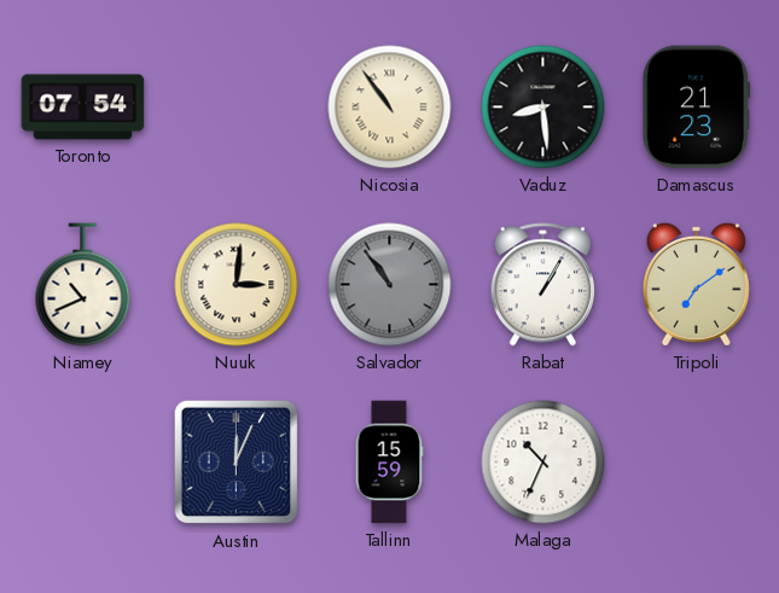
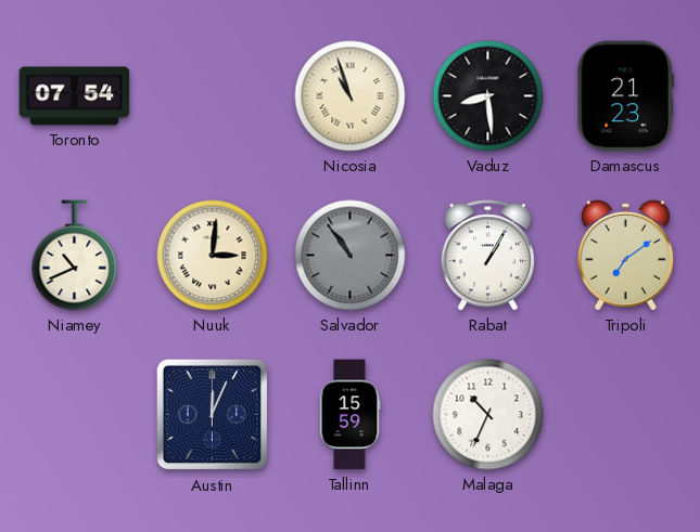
Nicosia: 10:54 -> 10:57
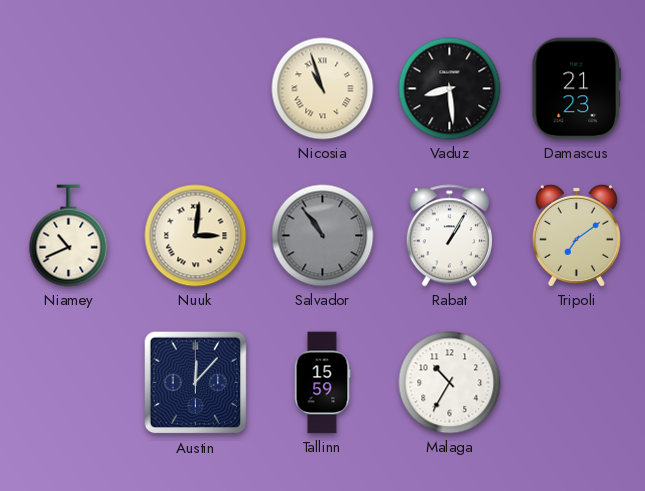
Toronto: 07:54 -> none
Austin: 12:04 -> 12:07
Malaga: 10:34 -> 10:35
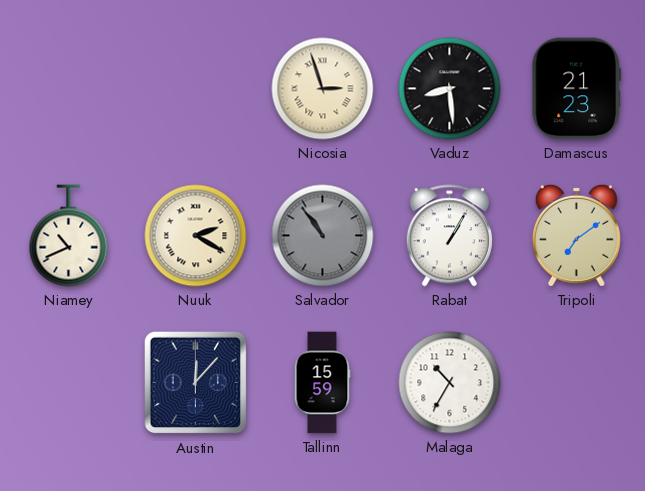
Nicosia: 10:57 -> 2:57
Nuuk: 3:01 -> 2:20
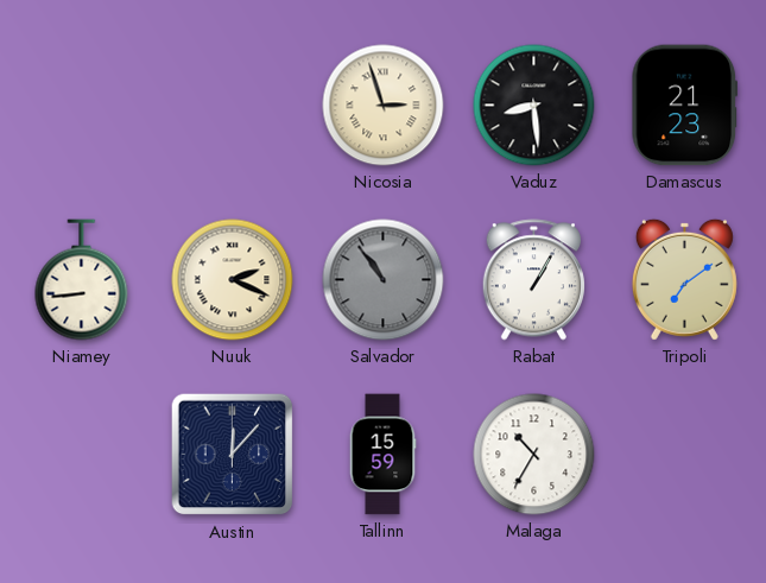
Niamey: 10:41 -> 8:44
Nuuk: 2:20 -> 2:19
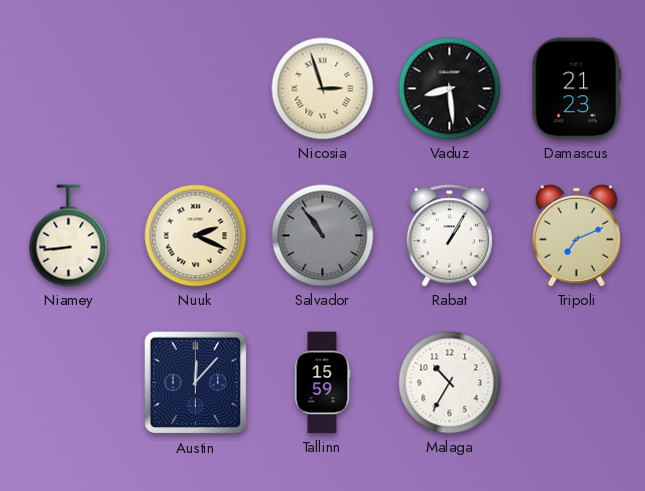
Tripoli: 7:09 -> 7:11
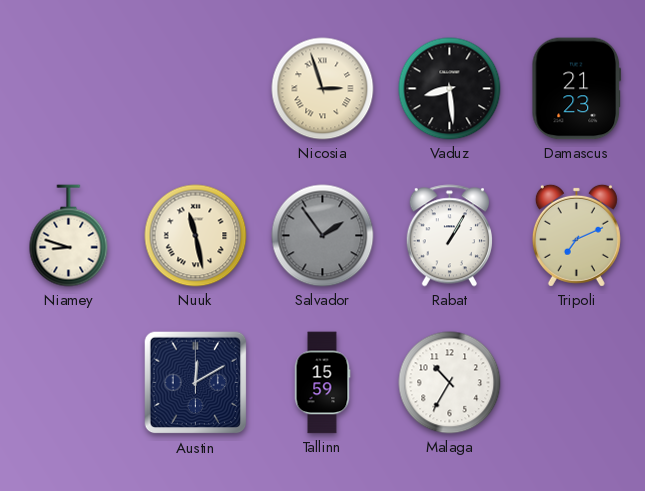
Niamey: 8:44 -> 8:48
Nuuk: 2:19 -> 11:28
Salvador: 10:54 -> 1:54
Austin: 12:07 -> 12:10
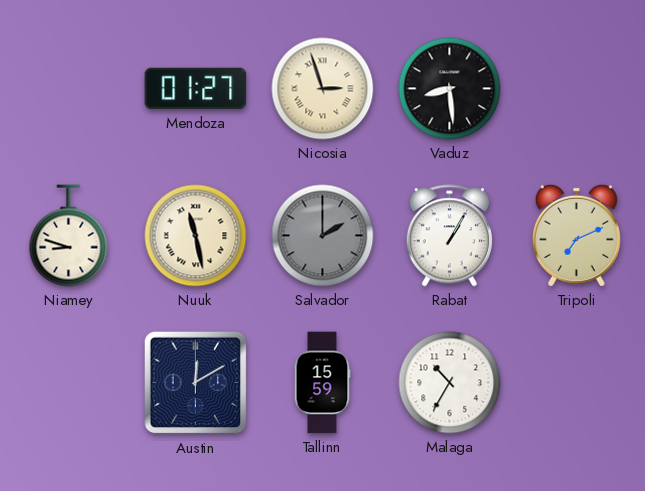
Mendoza: none -> 01:27
Damascus: 21:23 -> none
Salvador: 1:54 -> 2:00
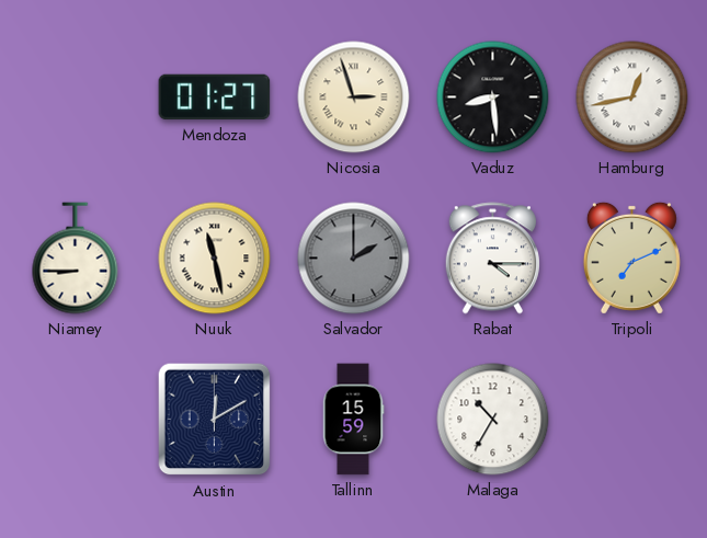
Hamburg: none -> 12:43
Niamey: 8:48 -> 8:45
Rabat: 1:05 -> 4:15
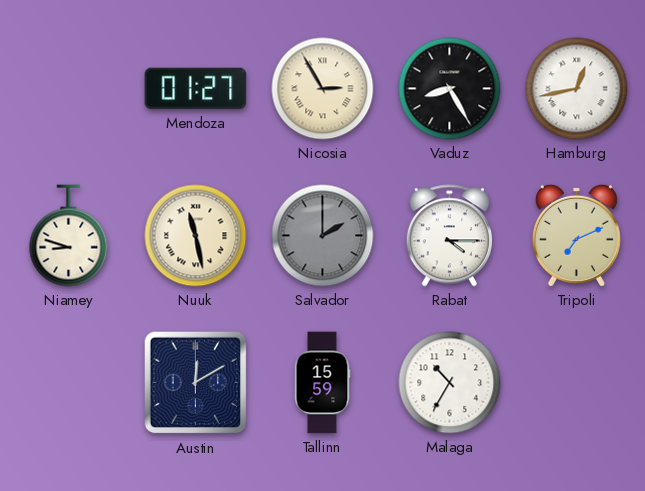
Nicosia: 2:57 -> 2:55
Vaduz: 8:29 -> 8:25
Niamey: 8:45 -> 8:48
